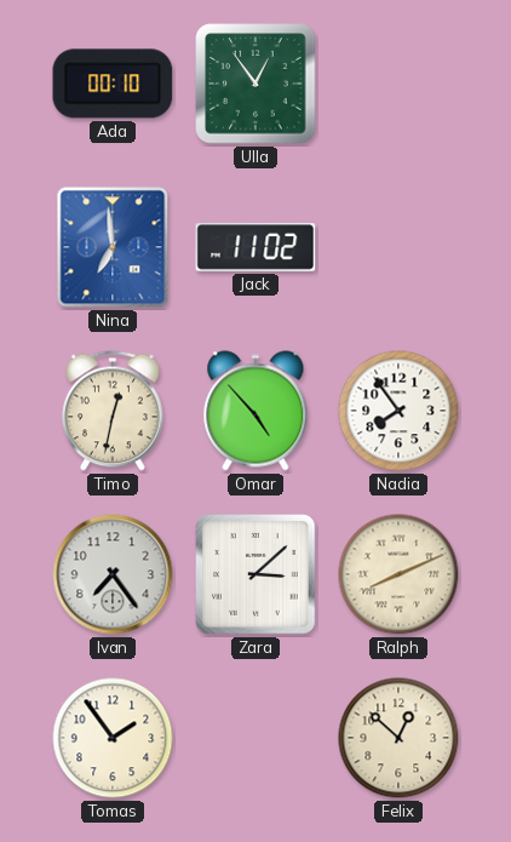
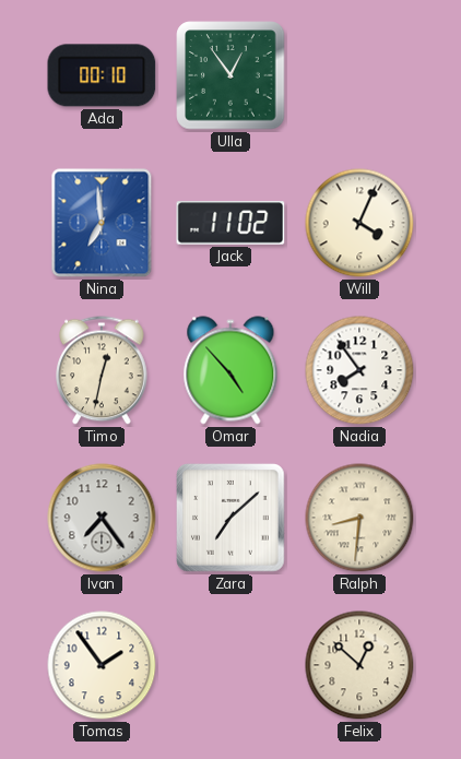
Will: none -> 4:04
Zara: 3:08 -> 7:08
Ralph: 8:11 -> 8:31
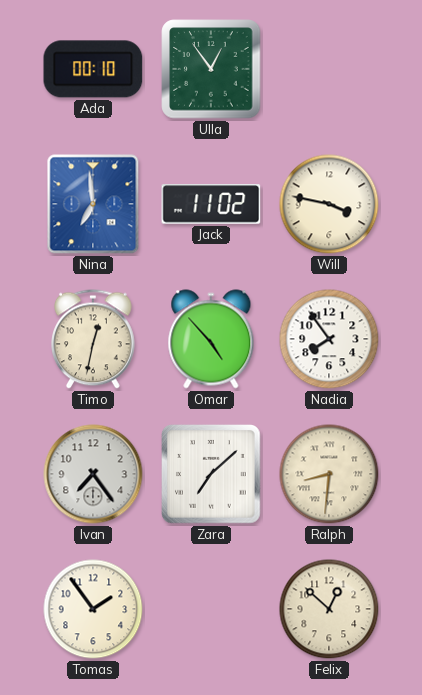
Will: 4:04 -> 3:47
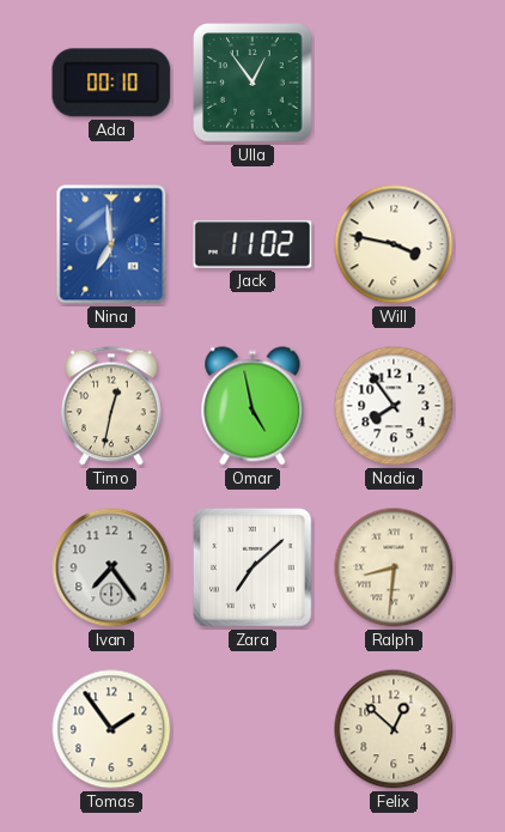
Omar: 4:53 -> 4:58
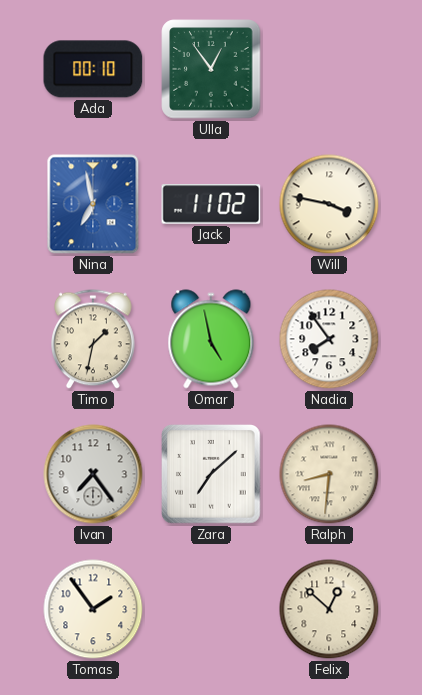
Nina: 6:59 -> 6:58
Timo: 12:32 -> 1:32
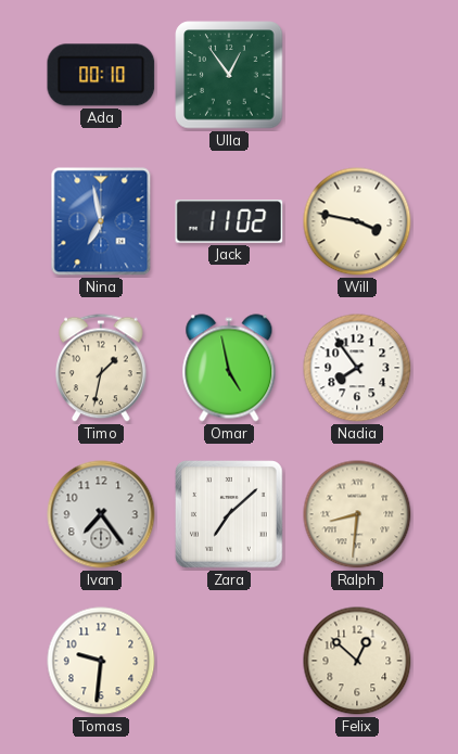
Tomas: 1:54 -> 9:31
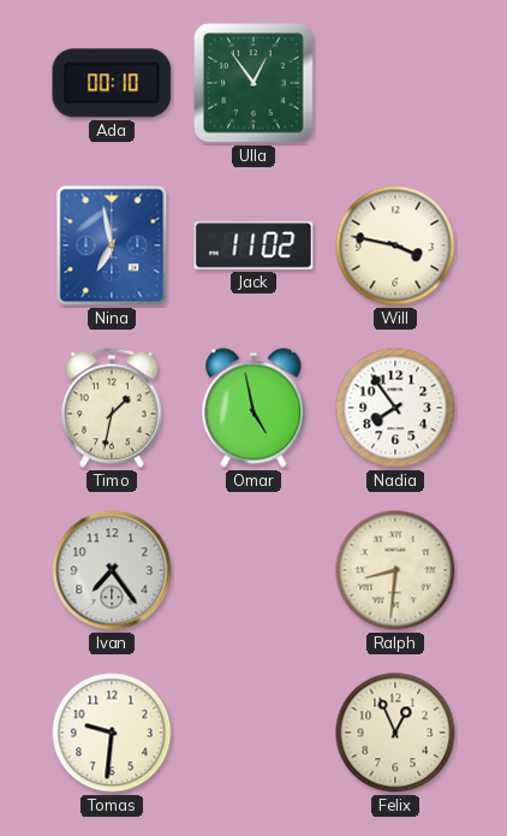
Zara: 7:08 -> none
Felix: 12:52 -> 12:56
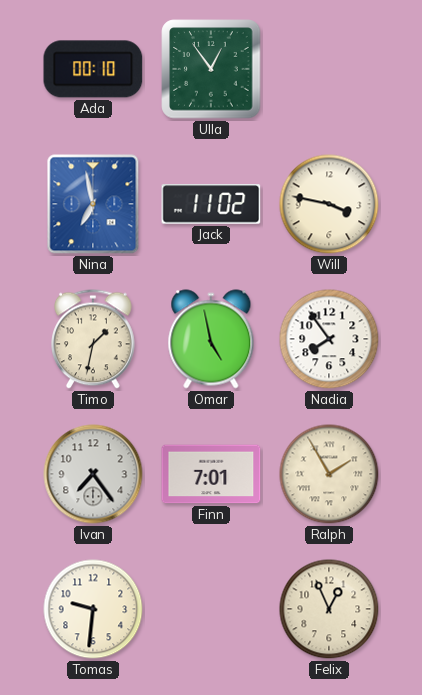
Finn: none -> 7:01
Ralph: 8:31 -> 1:55
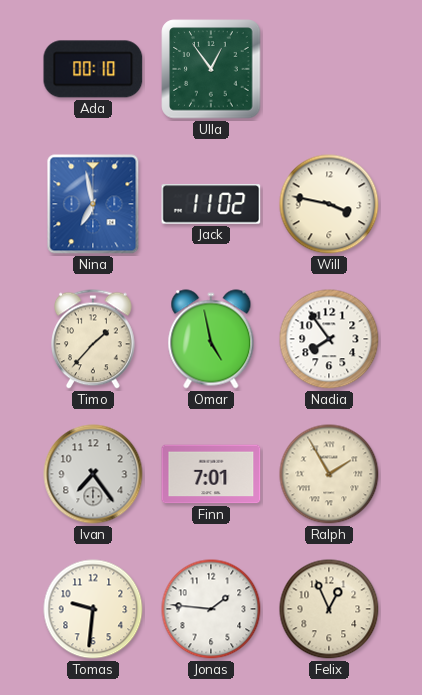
Timo: 1:32 -> 1:37
Jonas: none -> 1:46
